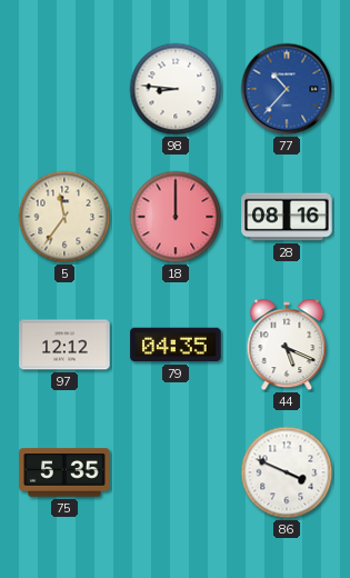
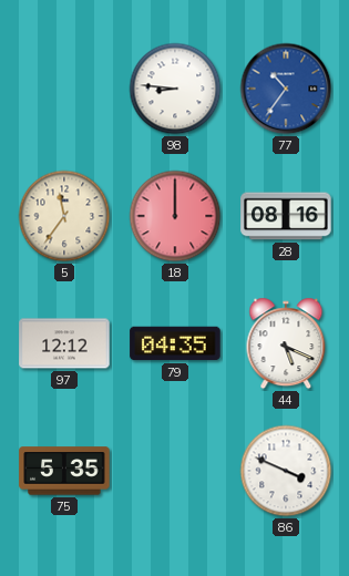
77: 10:37 -> 10:36
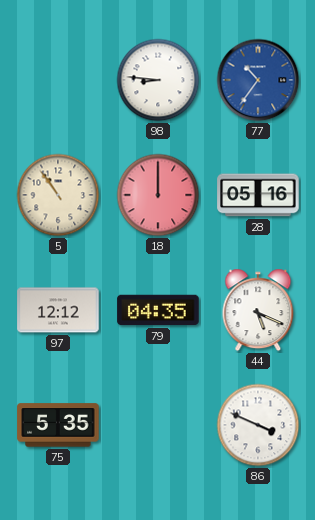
5: 11:36 -> 10:54
28: 08:16 -> 05:16
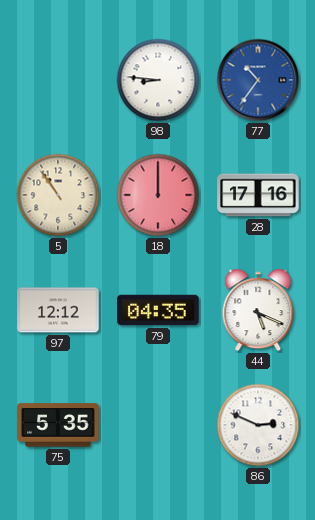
28: 05:16 -> 17:16
86: 3:49 -> 2:49
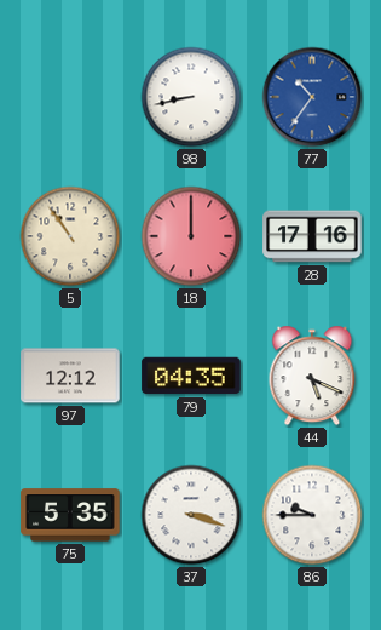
98: 8:46 -> 8:43
37: none -> 3:18
86: 2:49 -> 9:45
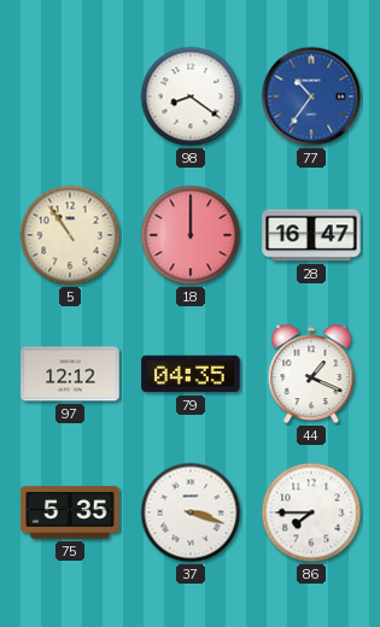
98: 8:43 -> 8:21
28: 17:16 -> 16:47
44: 5:19 -> 1:19
86: 9:45 -> 7:45
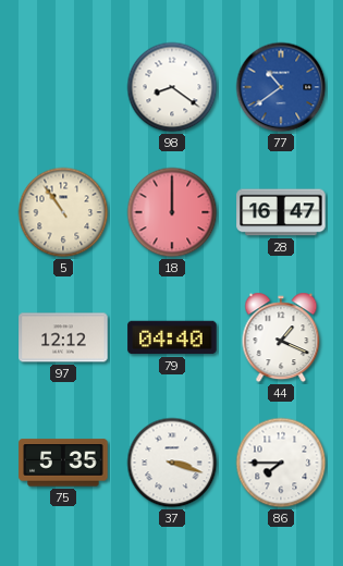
77: 10:36 -> 10:39
79: 04:35 -> 04:40
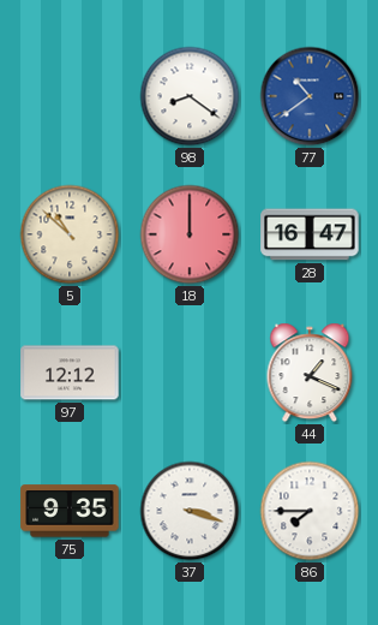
5: 10:54 -> 10:52
79: 04:40 -> none
75: 5:35 -> 9:35
